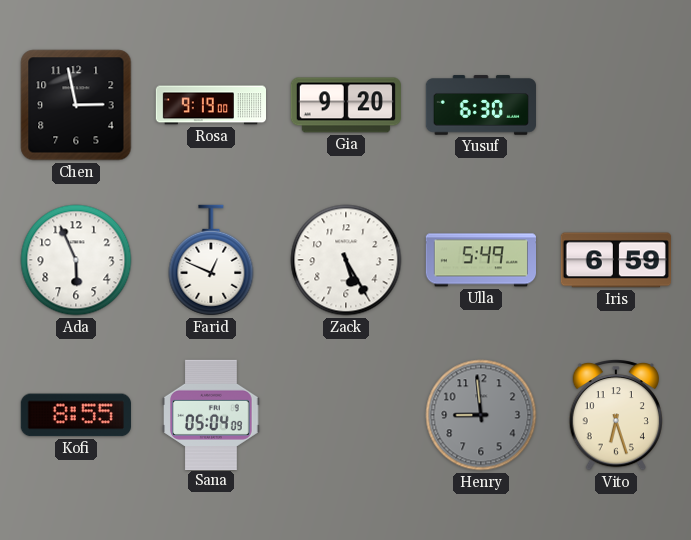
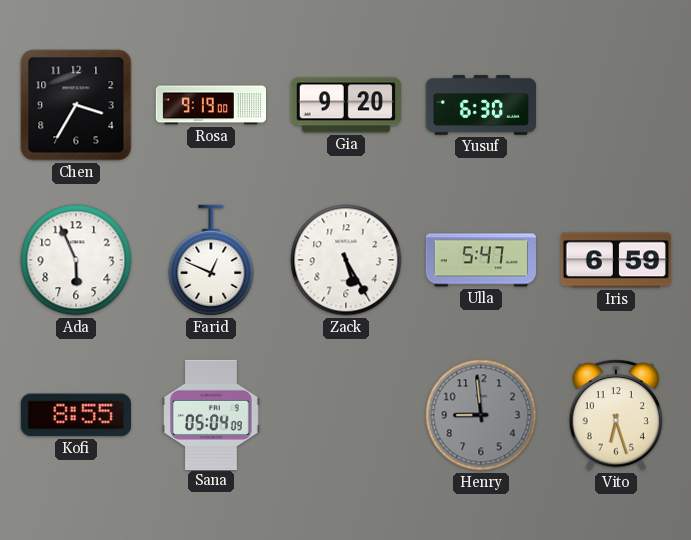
Chen: 2:58 -> 3:35
Ulla: 5:49 -> 5:47
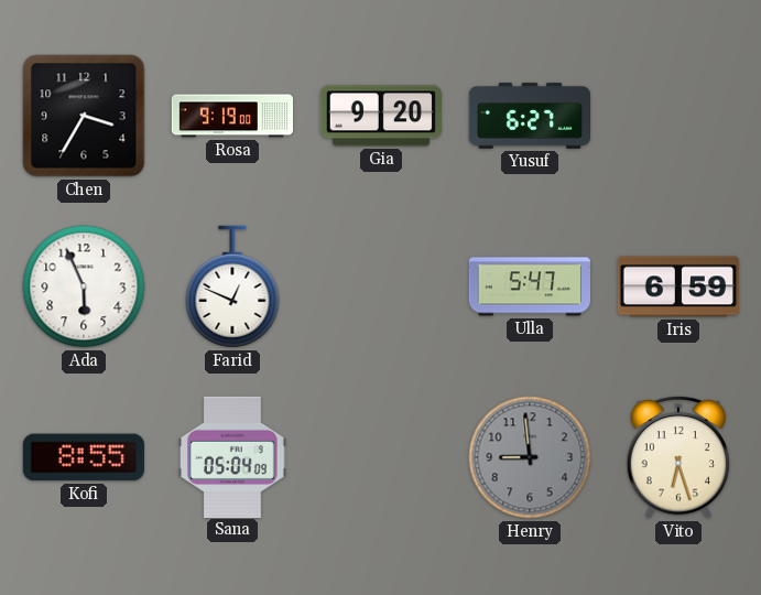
Yusuf: 6:30 -> 6:27
Zack: 5:25 -> none
